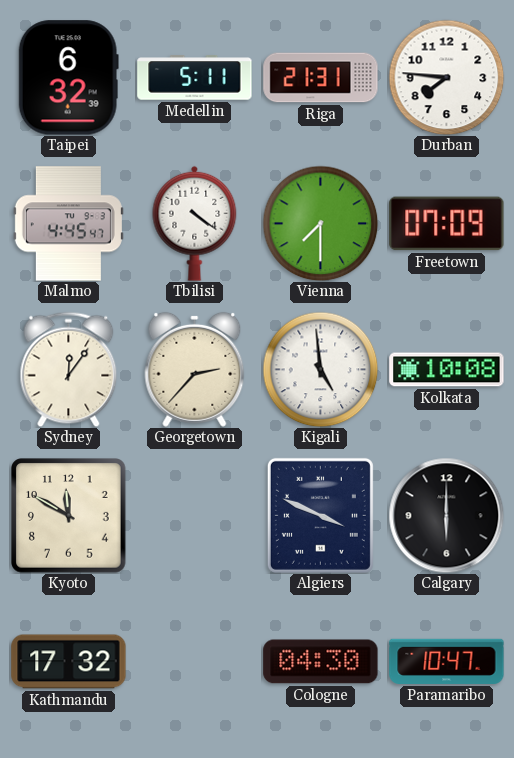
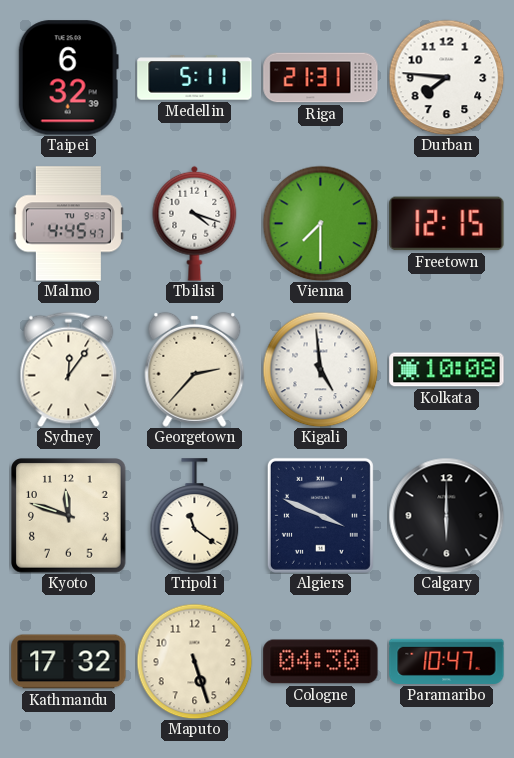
Tbilisi: 4:21 -> 4:18
Freetown: 07:09 -> 12:15
Kyoto: 11:50 -> 11:48
Tripoli: none -> 11:21
Maputo: none -> 5:27
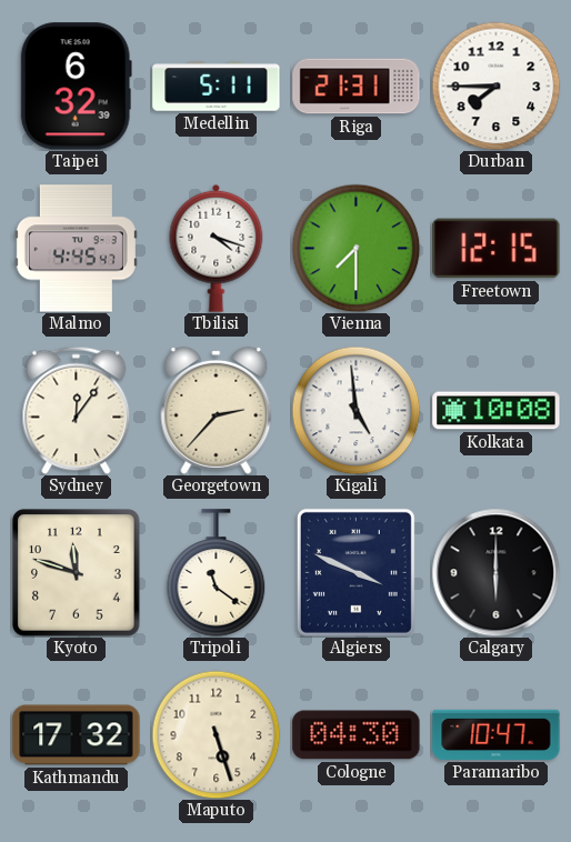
Durban: 7:46 -> 7:45
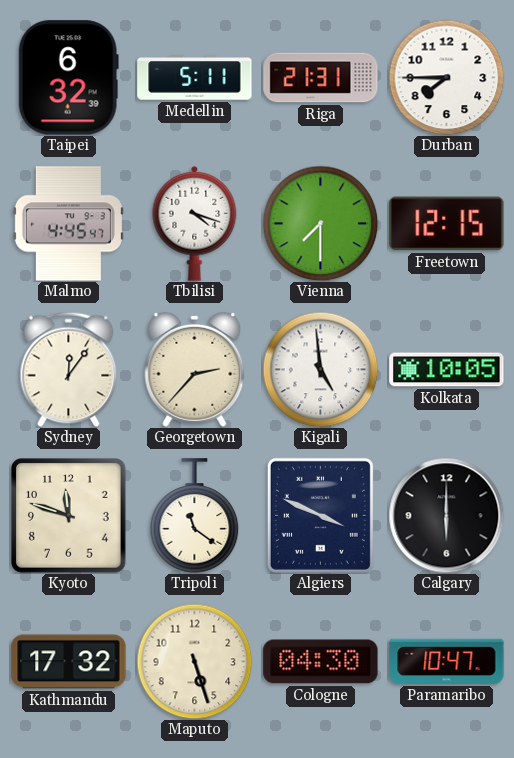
Kolkata: 10:08 -> 10:05
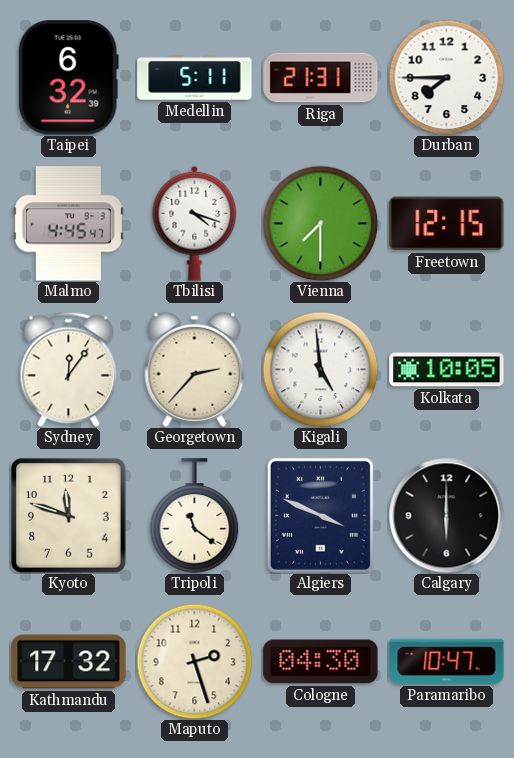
Maputo: 5:27 -> 2:27
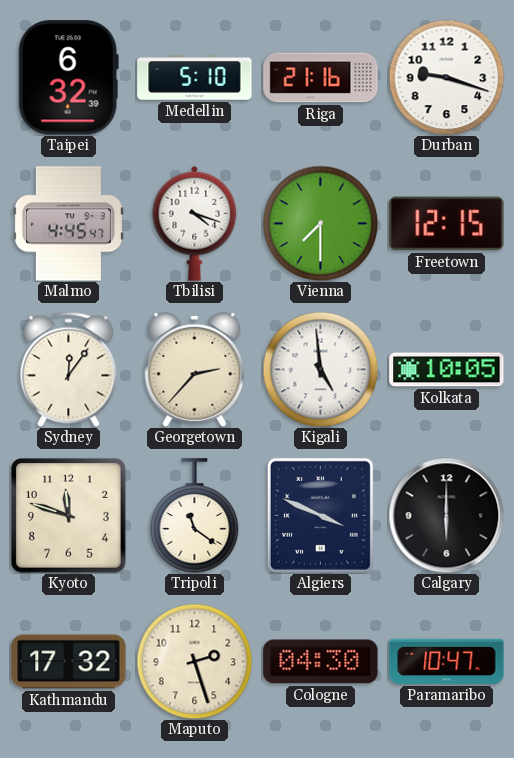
Medellin: 5:11 -> 5:10
Riga: 21:31 -> 21:16
Durban: 7:45 -> 9:18
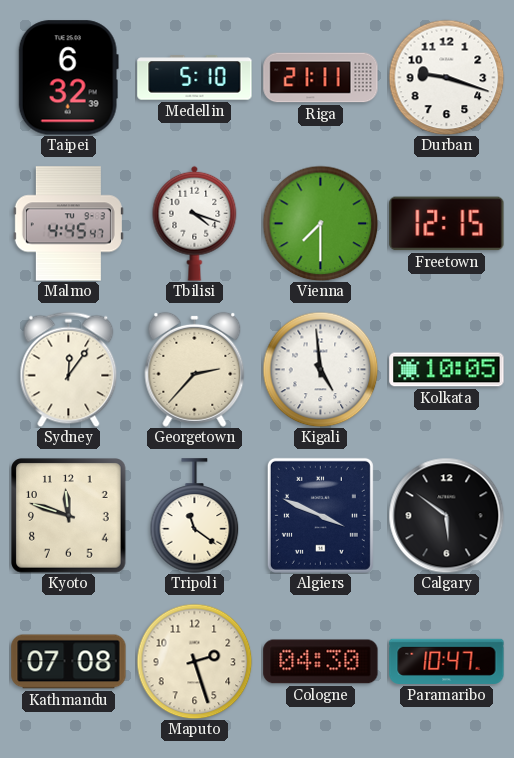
Riga: 21:16 -> 21:11
Calgary: 6:00 -> 5:51
Kathmandu: 17:32 -> 07:08
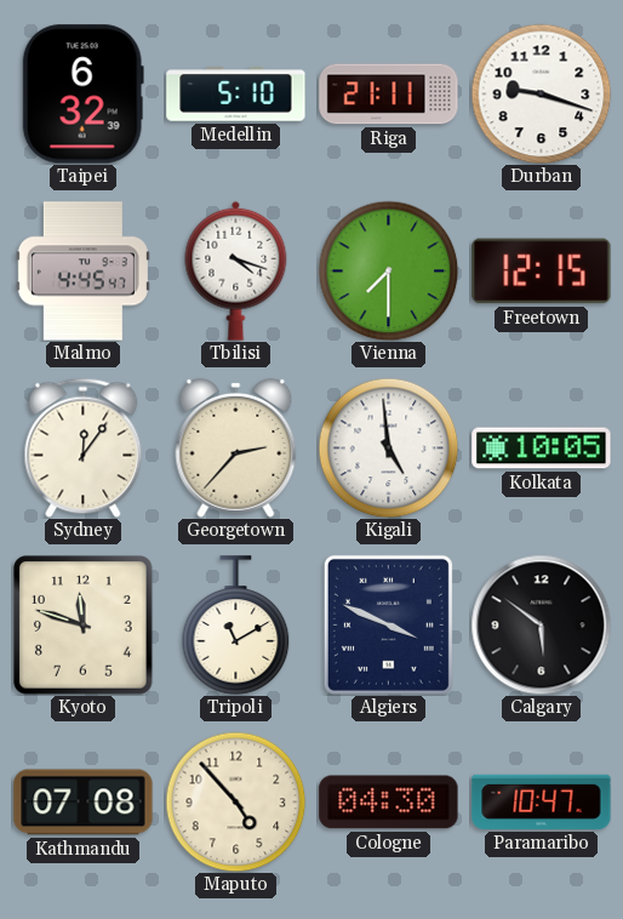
Tripoli: 11:21 -> 11:10
Maputo: 2:27 -> 4:53
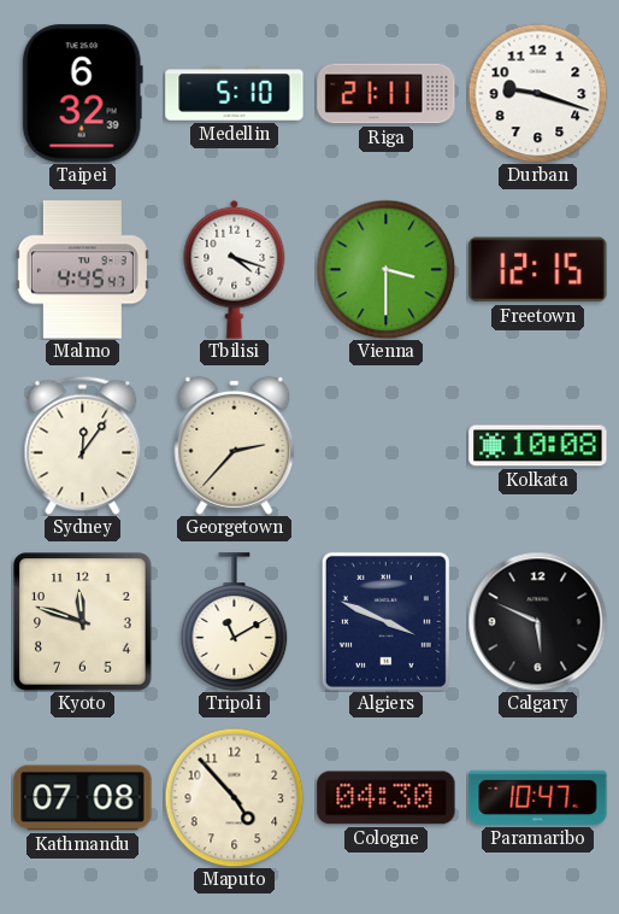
Vienna: 7:30 -> 3:30
Kigali: 4:59 -> none
Kolkata: 10:05 -> 10:08
Calgary: 5:51 -> 5:49
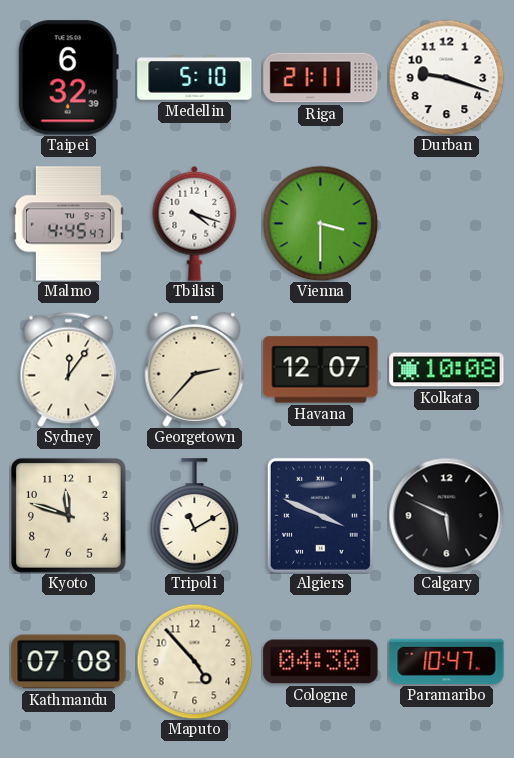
Freetown: 12:15 -> none
Havana: none -> 12:07
